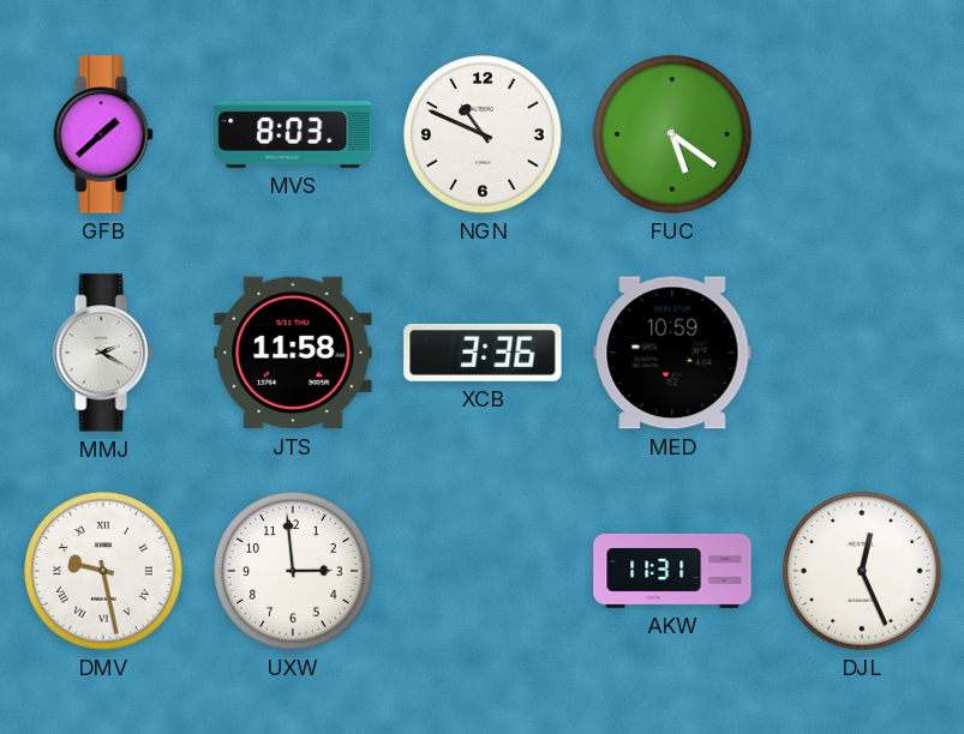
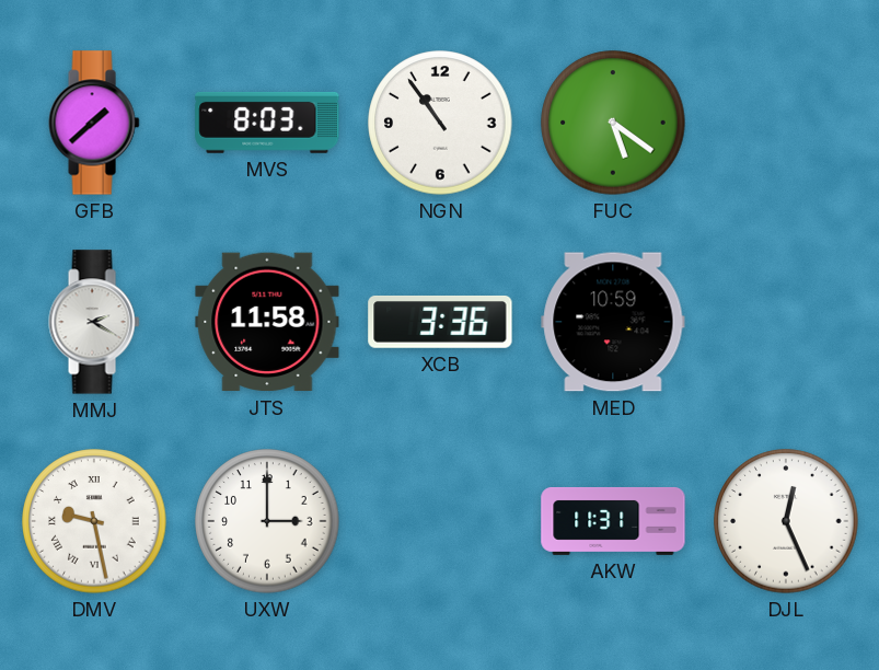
NGN: 10:49 -> 10:54
UXW: 2:59 -> 3:00
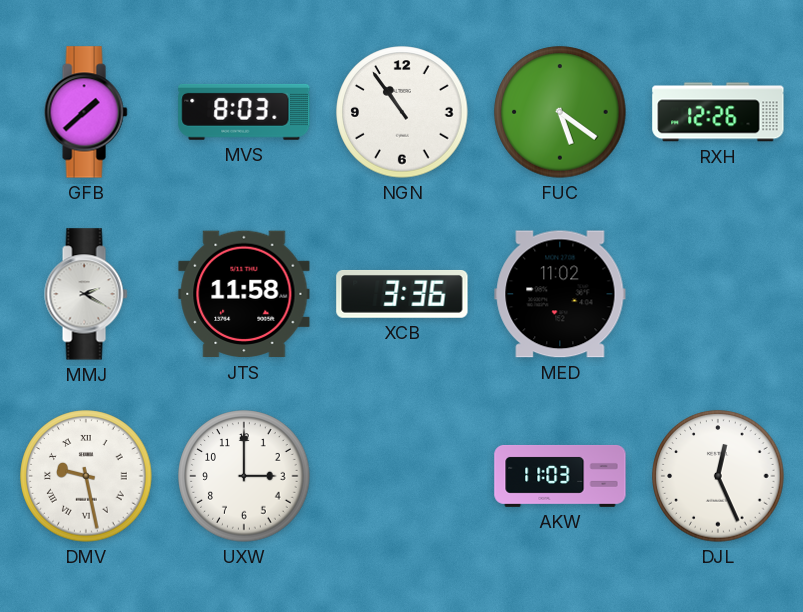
RXH: none -> 12:26
MED: 10:59 -> 11:02
AKW: 11:31 -> 11:03
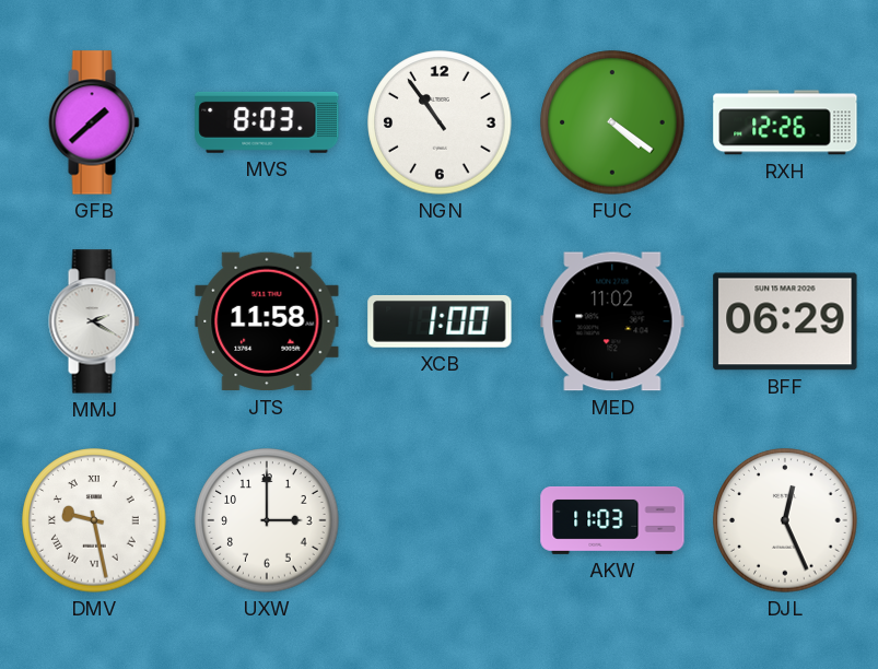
FUC: 5:21 -> 4:21
XCB: 3:36 -> 1:00
BFF: none -> 06:29
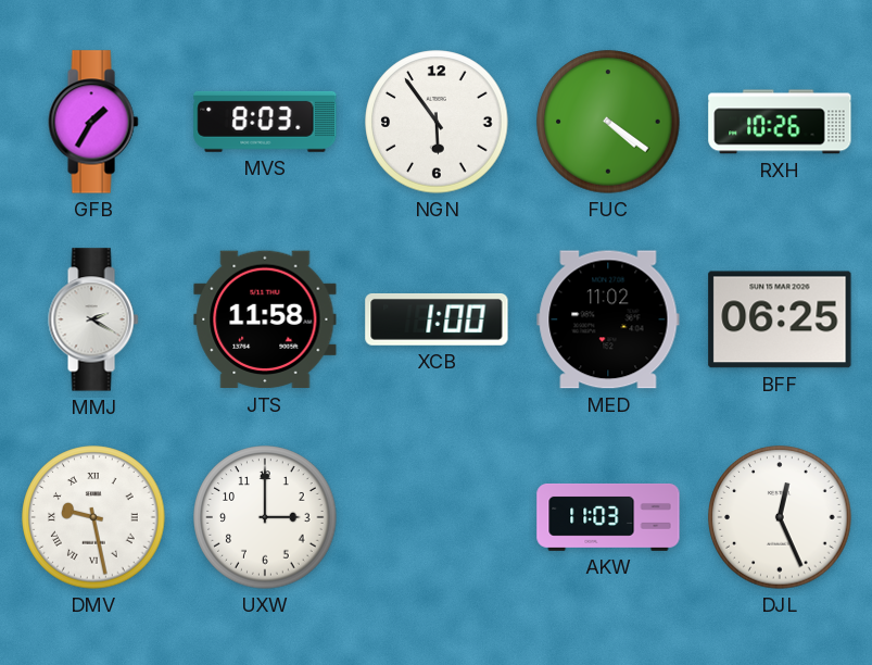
GFB: 1:38 -> 1:35
NGN: 10:54 -> 5:54
RXH: 12:26 -> 10:26
BFF: 06:29 -> 06:25
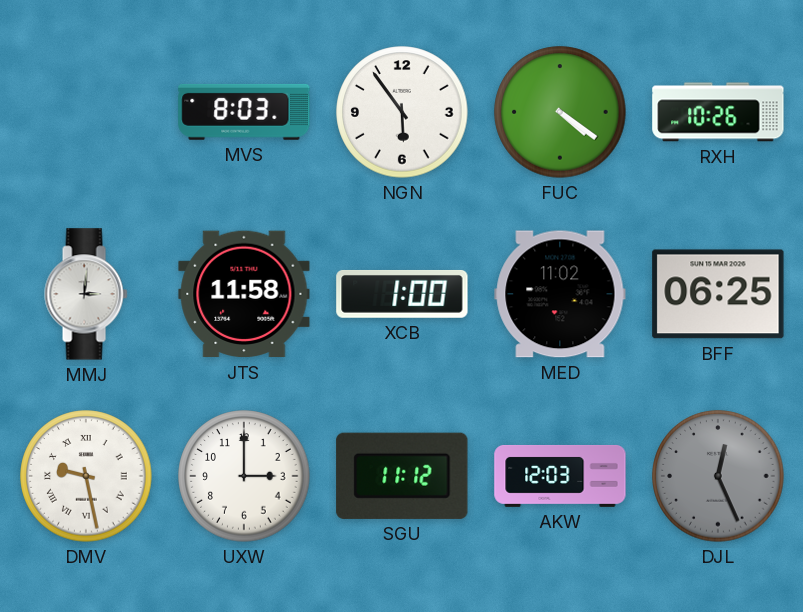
GFB: 1:35 -> none
MMJ: 2:20 -> 3:01
SGU: none -> 11:12
AKW: 11:03 -> 12:03
DJL dial: white -> grey
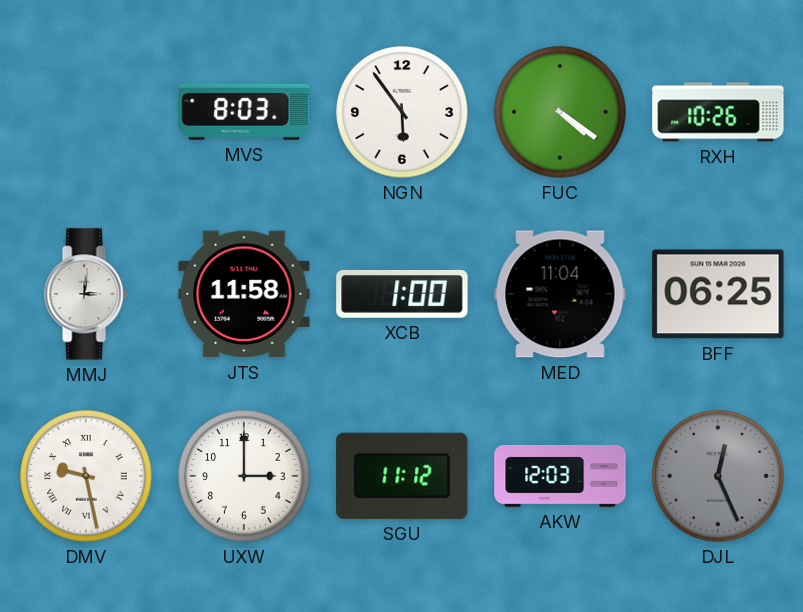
MED: 11:02 -> 11:04
